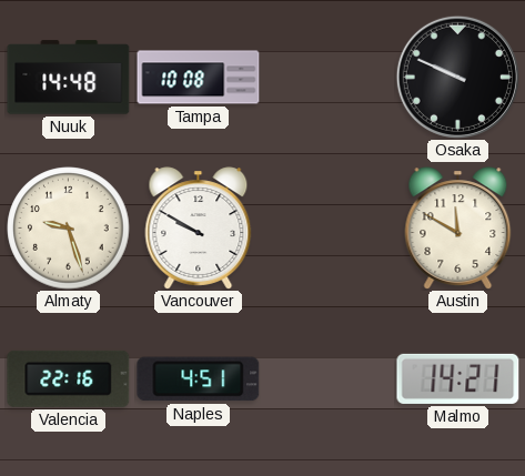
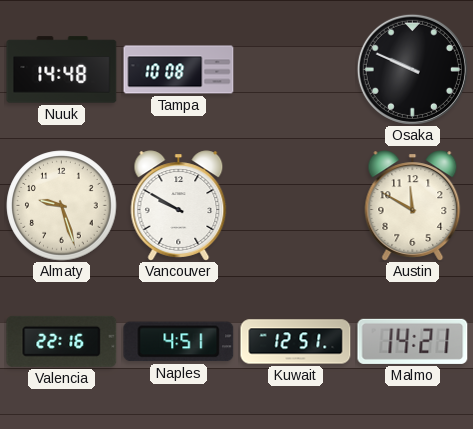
Kuwait: none -> 12:51
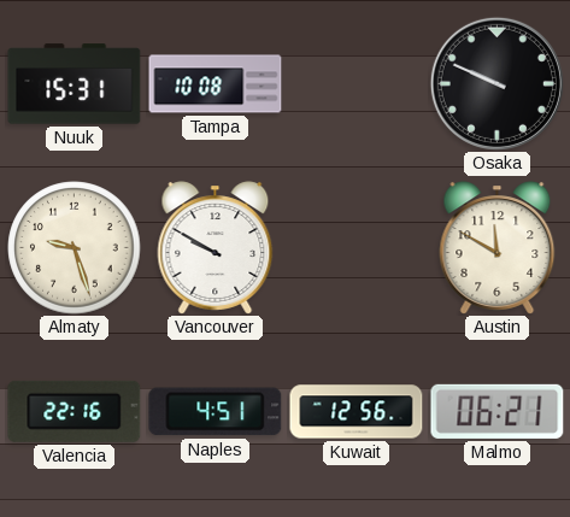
Nuuk: 14:48 -> 15:31
Kuwait: 12:51 -> 12:56
Malmo: 14:21 -> 06:21
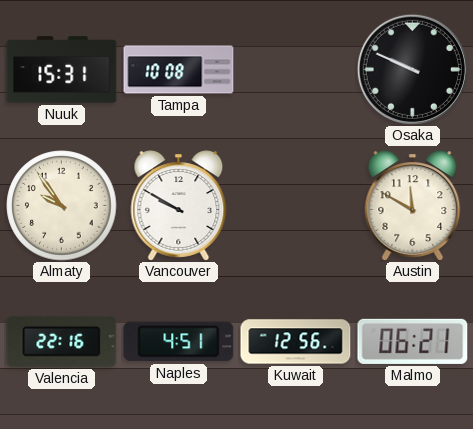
Almaty: 9:27 -> 9:54
